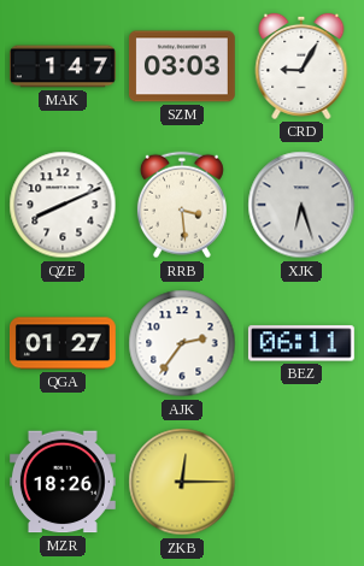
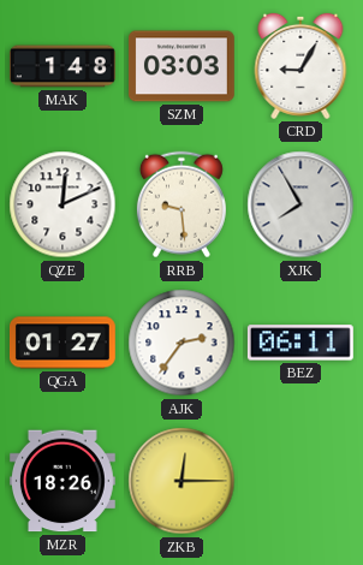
MAK: 1:47 -> 1:48
QZE: 8:11 -> 12:11
RRB: 3:29 -> 9:29
XJK: 6:27 -> 7:55
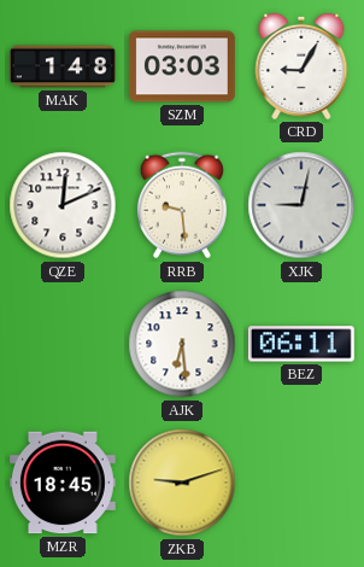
XJK: 7:55 -> 9:02
QGA: 01:27 -> none
AJK: 2:36 -> 6:29
MZR: 18:26 -> 18:45
ZKB: 12:15 -> 9:12
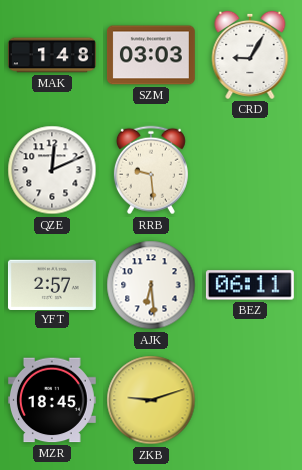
XJK: 9:02 -> none
YFT: none -> 2:57
